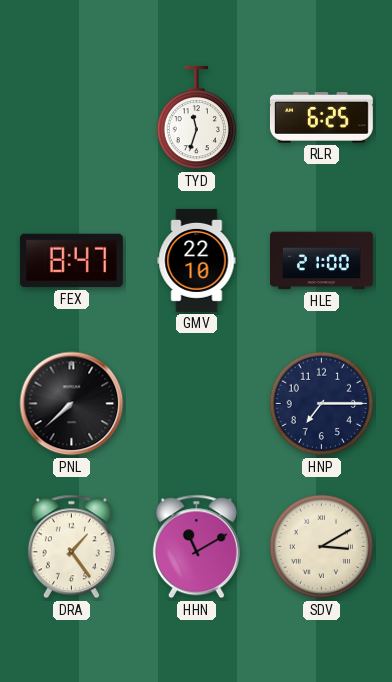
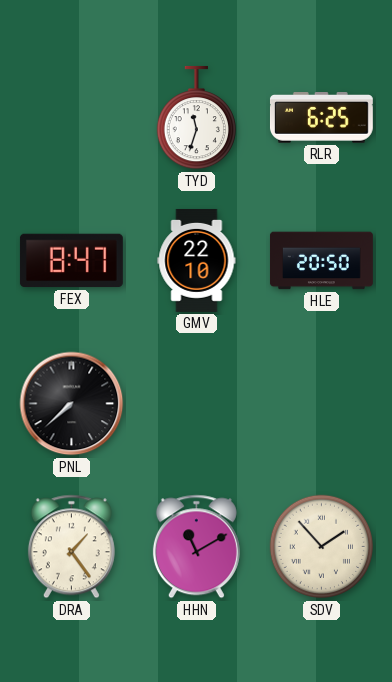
HLE: 21:00 -> 20:50
HNP: 7:15 -> none
SDV: 3:10 -> 1:53
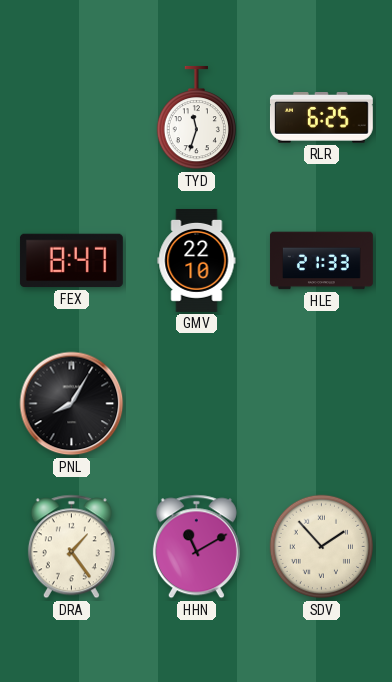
HLE: 20:50 -> 21:33
PNL: 7:38 -> 8:05
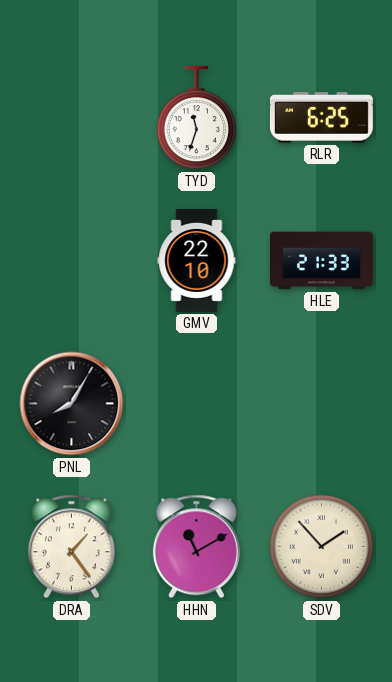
FEX: 8:47 -> none
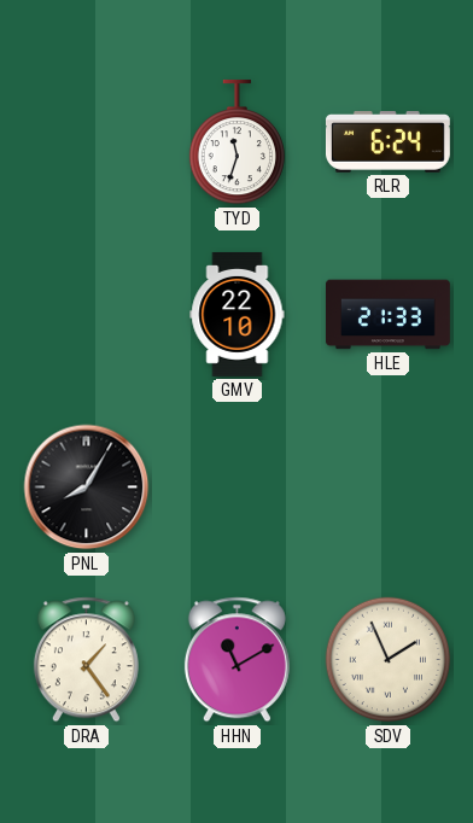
RLR: 6:25 -> 6:24
SDV: 1:53 -> 1:56
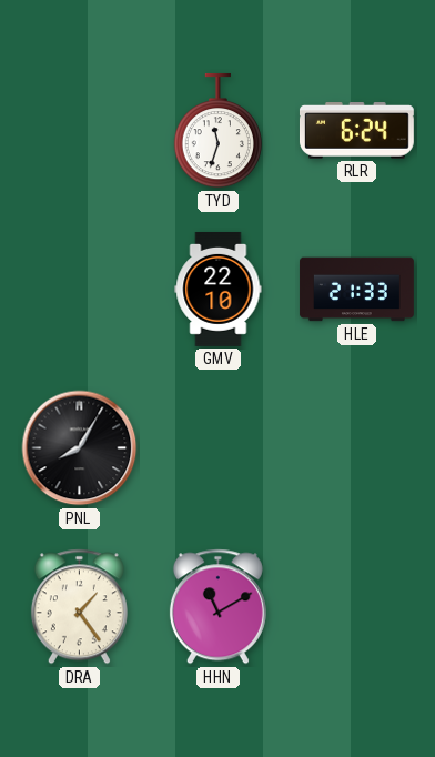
SDV: 1:56 -> none
